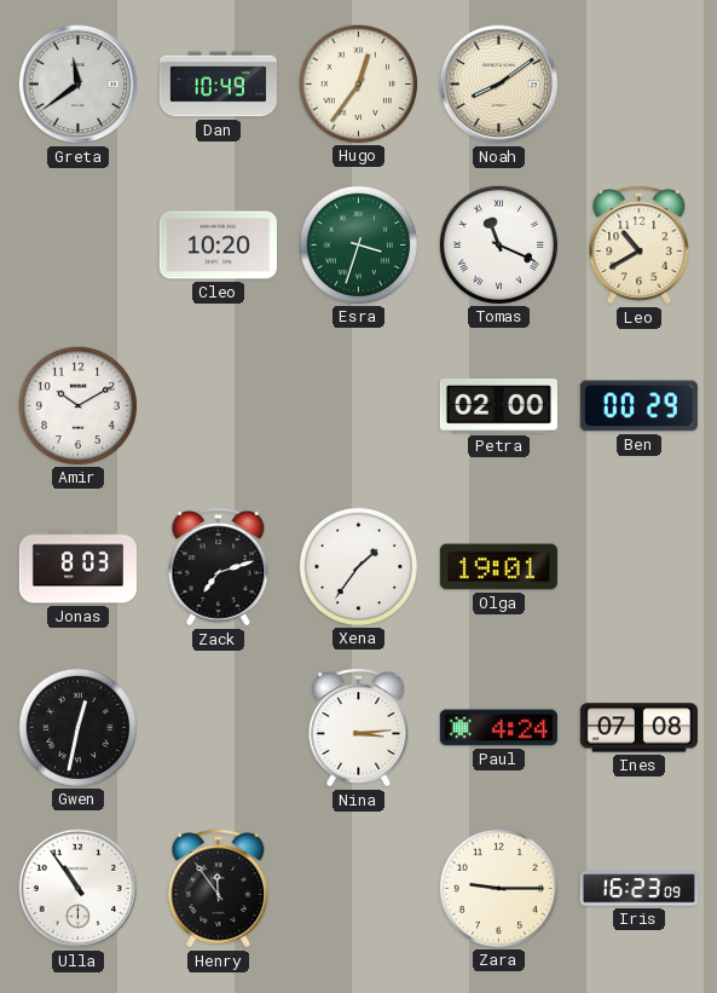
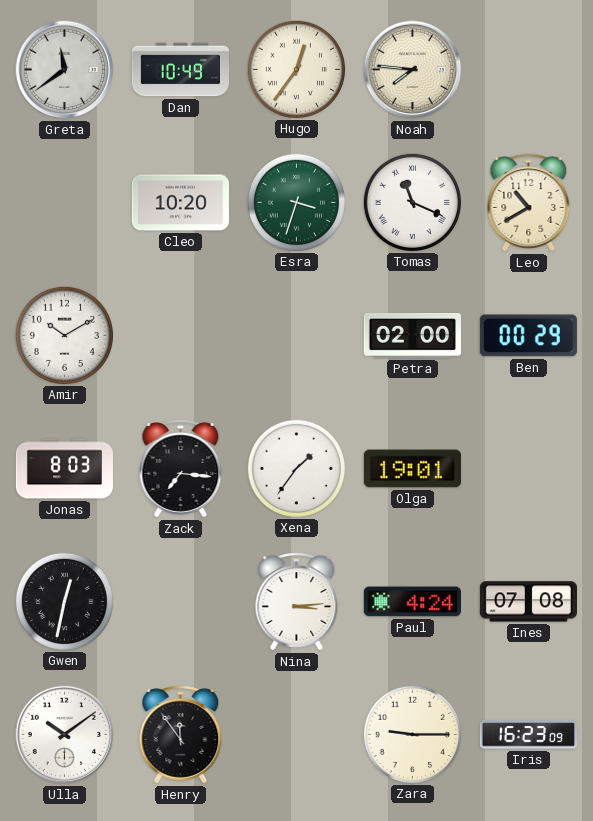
Noah: 8:09 -> 7:46
Zack: 7:12 -> 7:16
Ulla: 10:54 -> 10:09
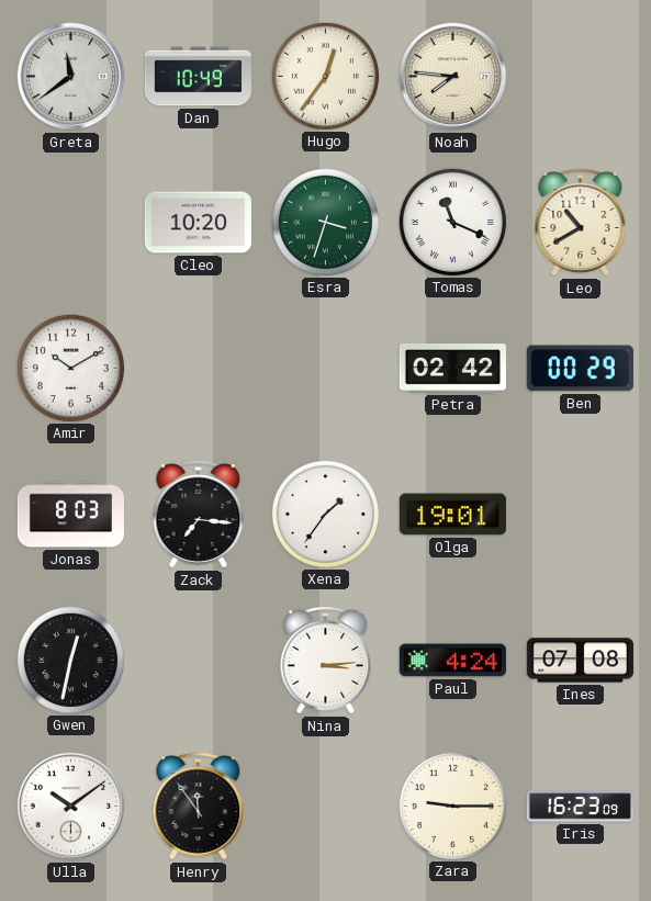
Petra: 02:00 -> 02:42
